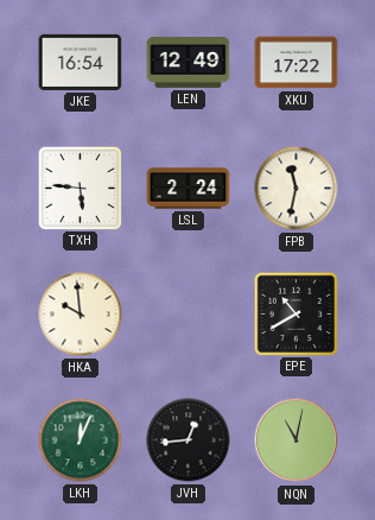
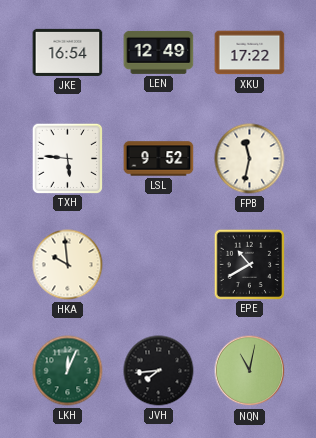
LSL: 2:24 -> 9:52
JVH: 12:44 -> 7:44
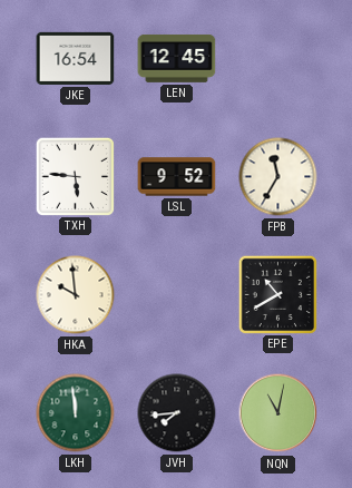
LEN: 12:49 -> 12:45
XKU: 17:22 -> none
FPB: 11:32 -> 11:35
LKH: 12:04 -> 11:59
